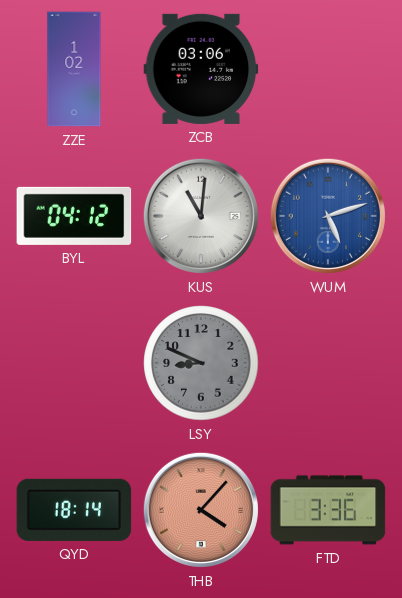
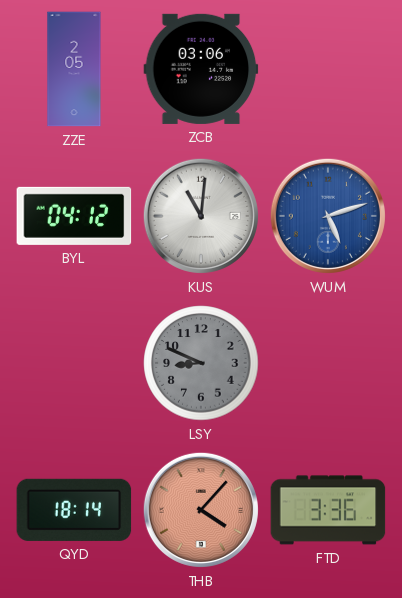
ZZE: 1:02 -> 2:05
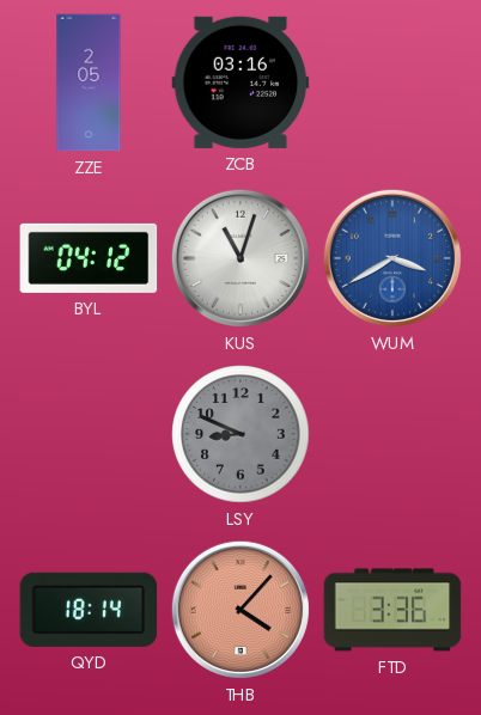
ZCB: 03:06 -> 03:16
KUS: 11:01 -> 11:03
WUM: 5:12 -> 3:40
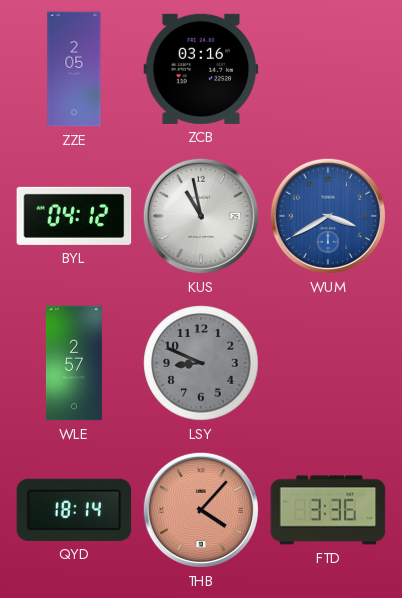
KUS: 11:03 -> 10:58
WLE: none -> 2:57
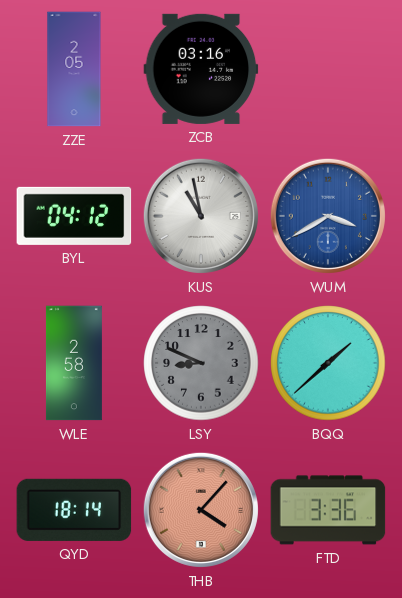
WLE: 2:57 -> 2:58
BQQ: none -> 1:38
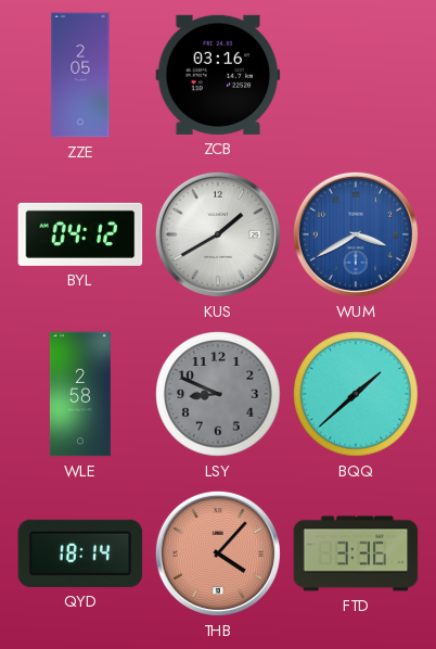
KUS: 10:58 -> 1:40
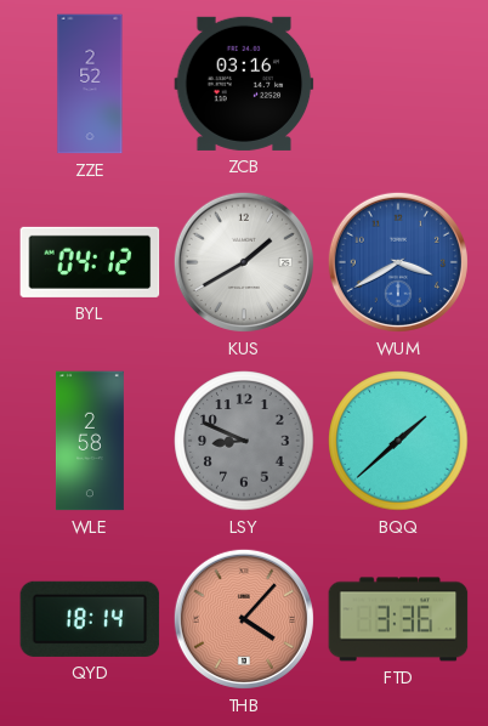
ZZE: 2:05 -> 2:52
